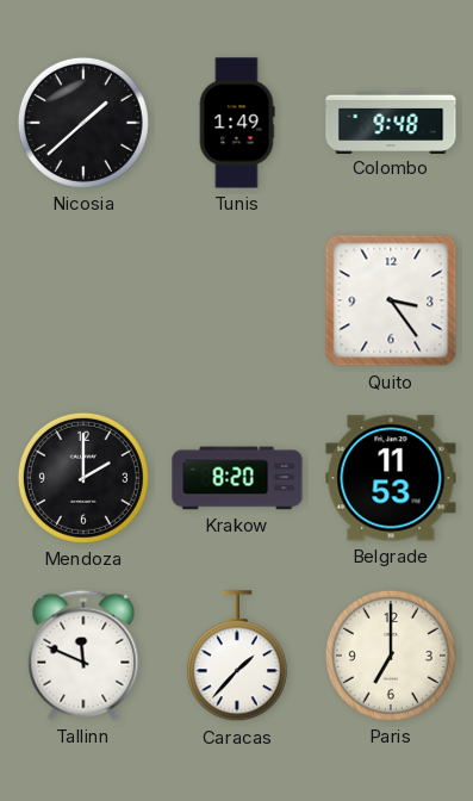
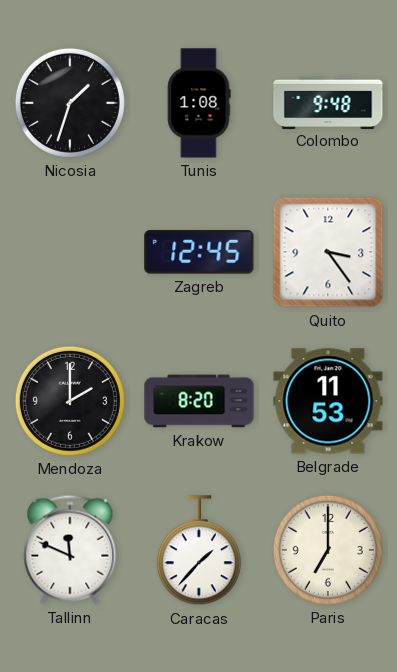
Nicosia: 1:38 -> 1:33
Tunis: 1:49 -> 1:08
Zagreb: none -> 12:45
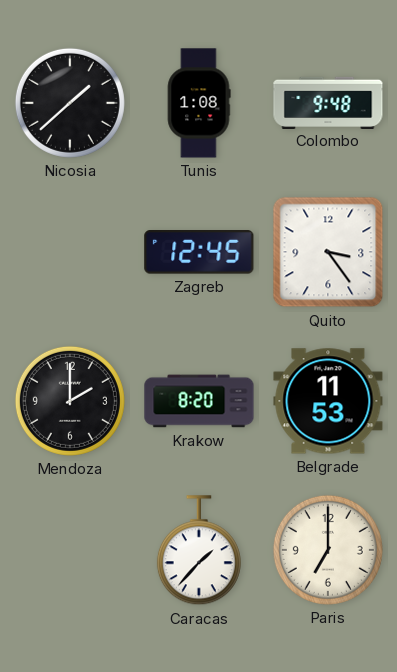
Nicosia: 1:33 -> 1:38
Tallinn: 11:49 -> none
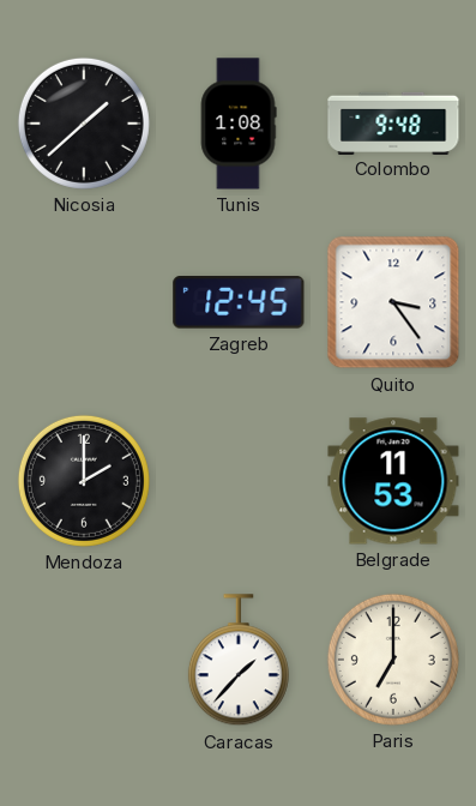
Krakow: 8:20 -> none
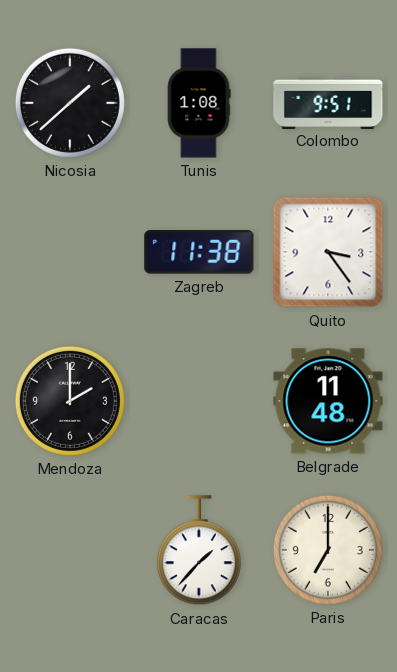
Colombo: 9:48 -> 9:51
Zagreb: 12:45 -> 11:38
Belgrade: 11:53 -> 11:48
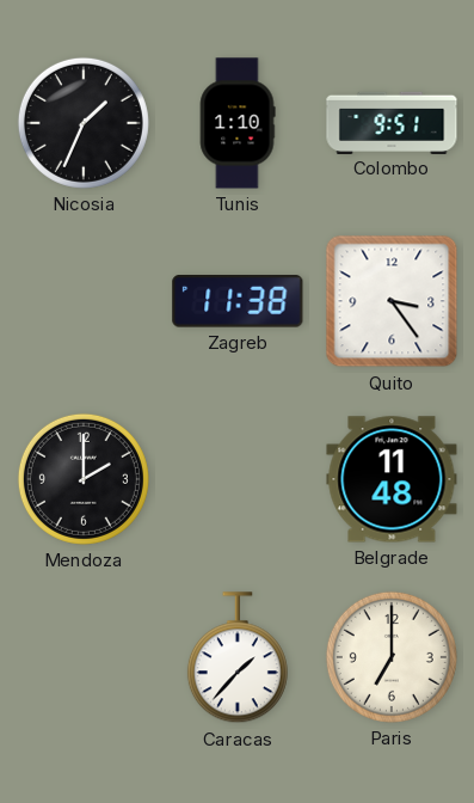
Nicosia: 1:38 -> 1:34
Tunis: 1:08 -> 1:10
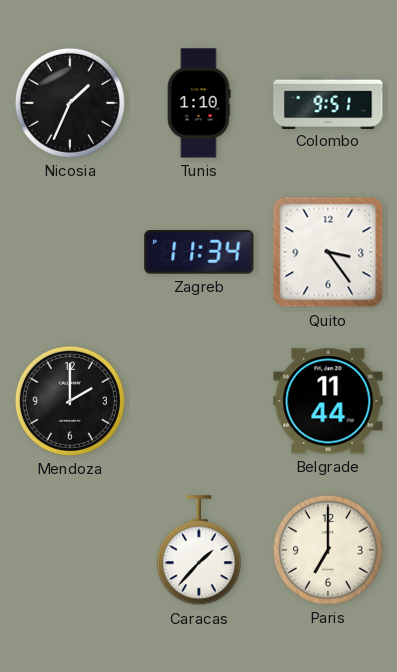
Zagreb: 11:38 -> 11:34
Belgrade: 11:48 -> 11:44
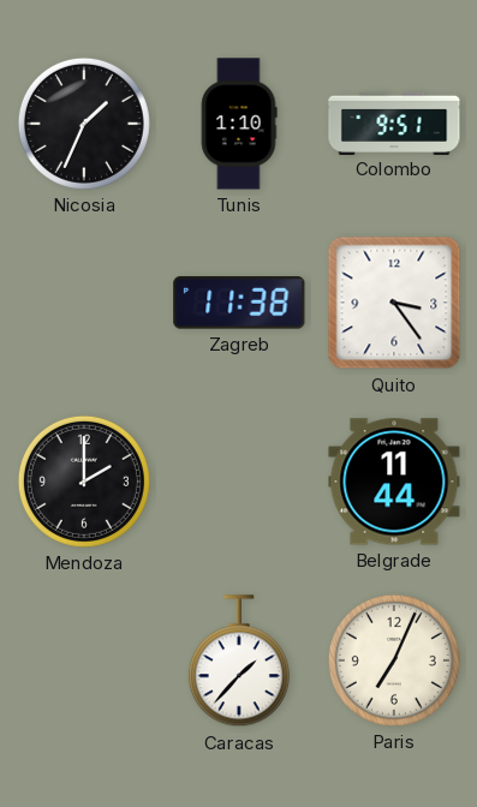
Zagreb: 11:34 -> 11:38
Paris: 7:00 -> 7:04
